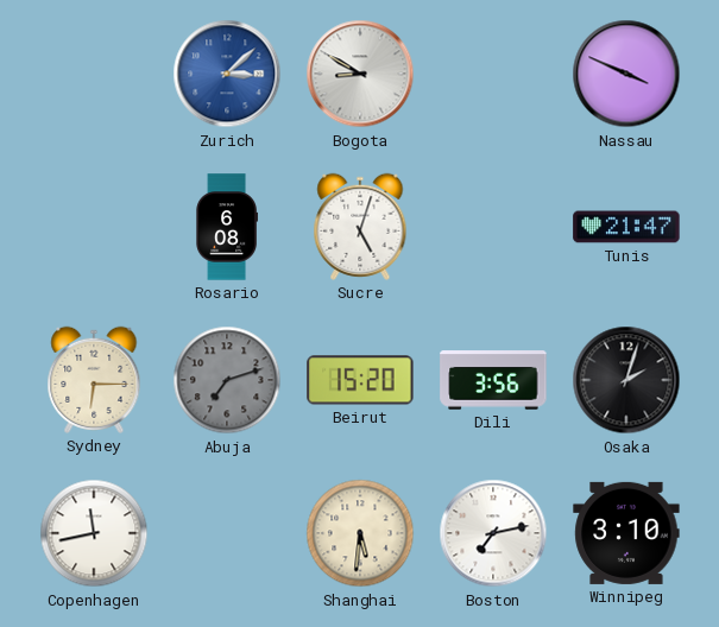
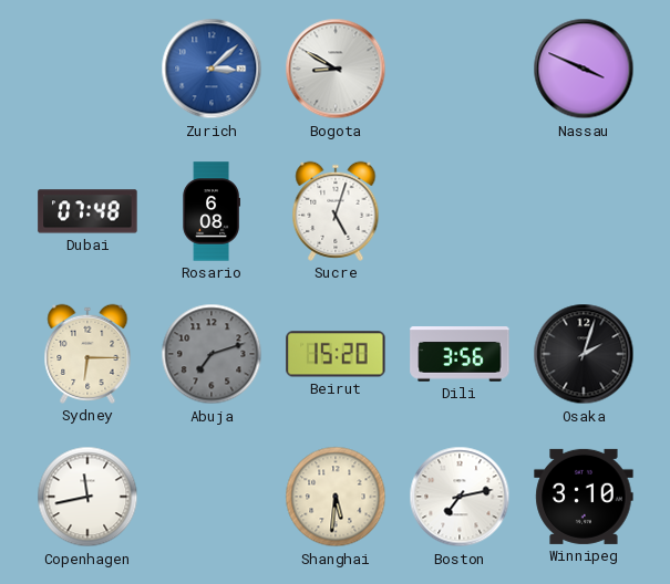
Dubai: none -> 07:48
Tunis: 21:47 -> none
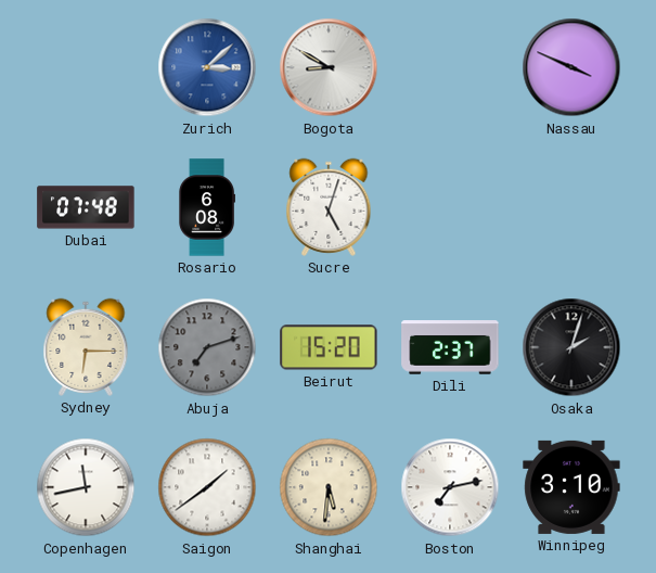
Dili: 3:56 -> 2:37
Saigon: none -> 1:39
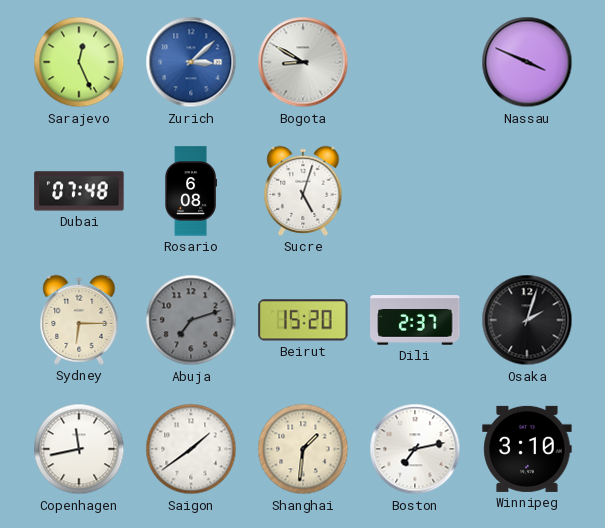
Sarajevo: none -> 12:26
Shanghai: 5:31 -> 1:31
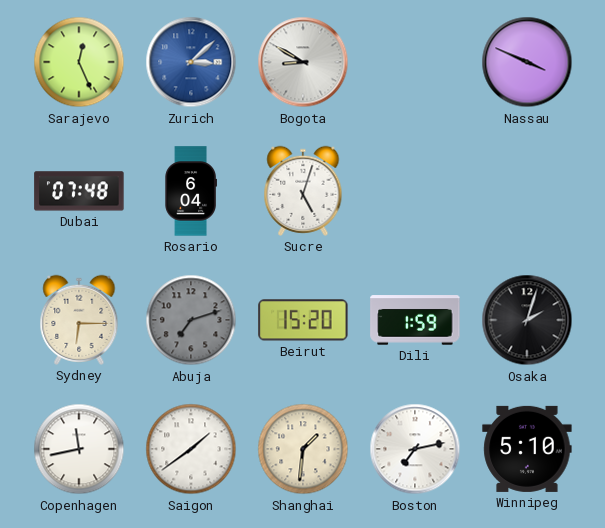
Rosario: 6:08 -> 6:04
Dili: 2:37 -> 1:59
Winnipeg: 3:10 -> 5:10
